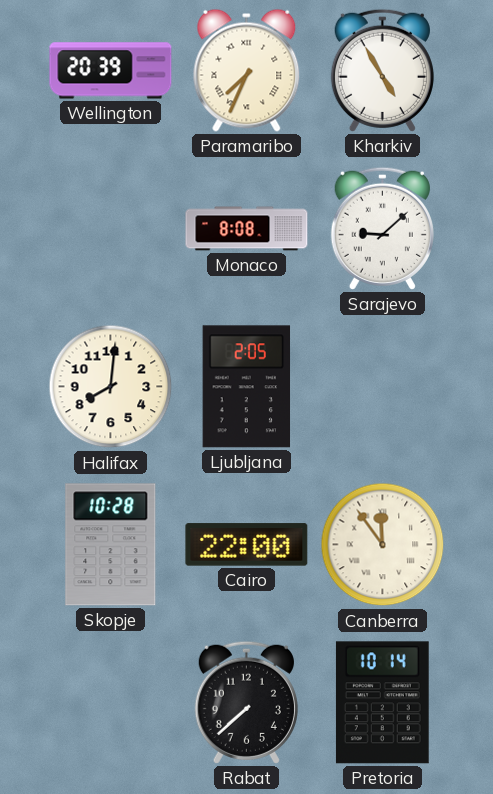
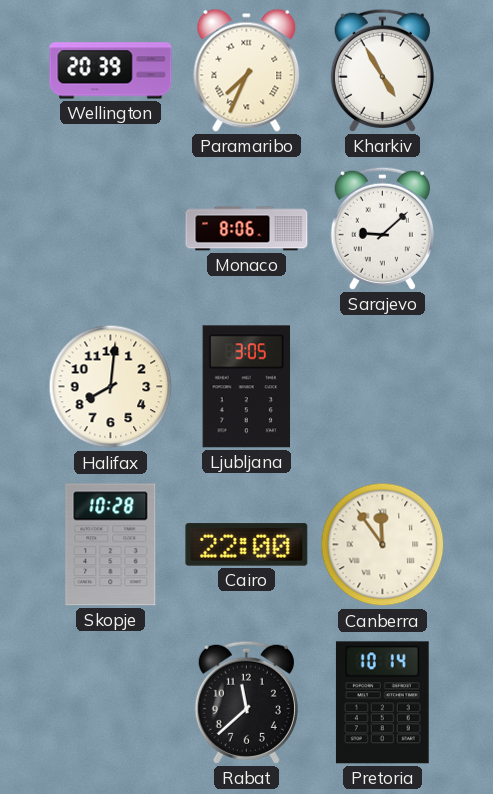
Monaco: 8:08 -> 8:06
Ljubljana: 2:05 -> 3:05
Rabat: 7:38 -> 11:38
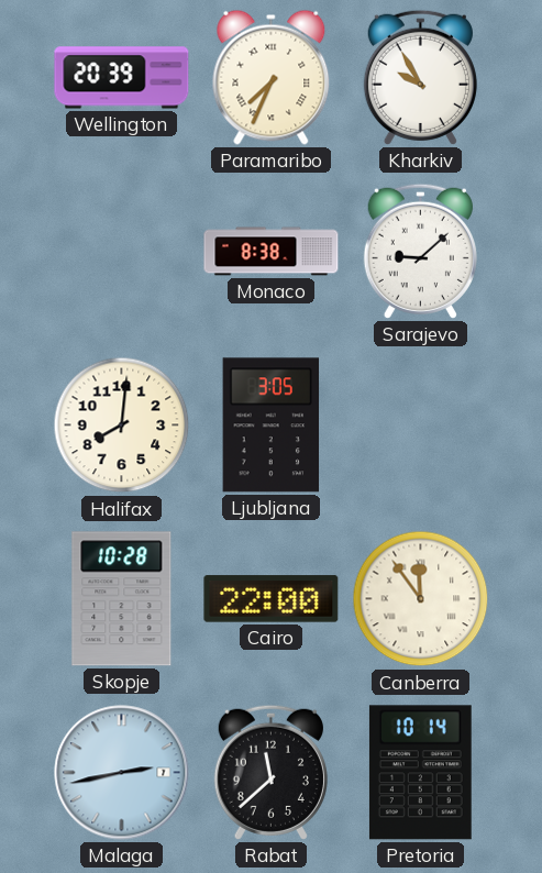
Kharkiv: 4:55 -> 9:55
Monaco: 8:06 -> 8:38
Malaga: none -> 2:43
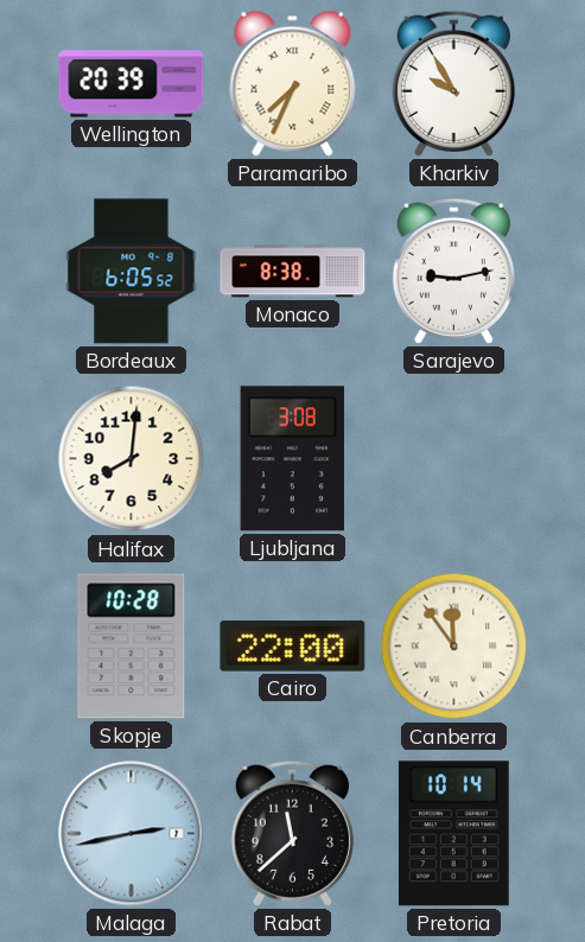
Bordeaux: none -> 6:05
Sarajevo: 9:08 -> 9:13
Ljubljana: 3:05 -> 3:08
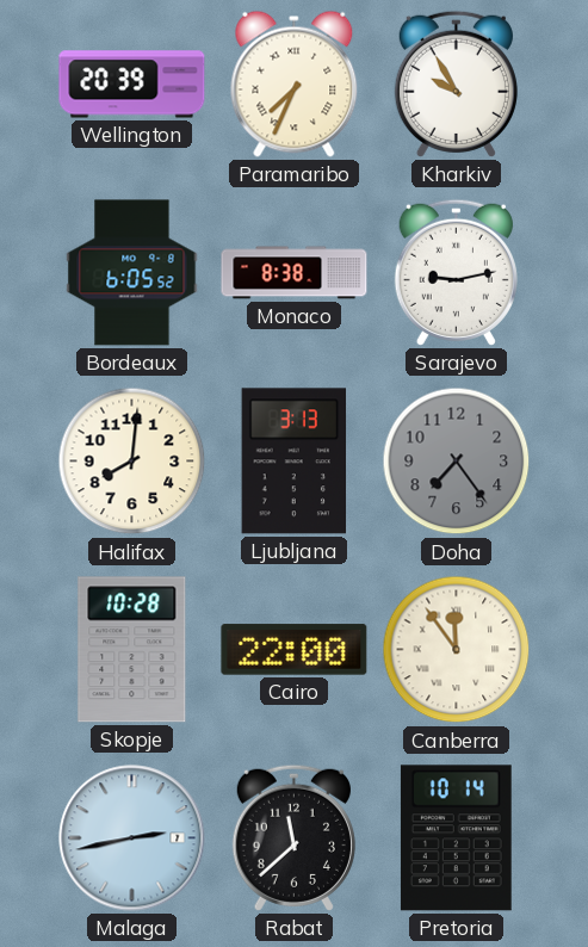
Ljubljana: 3:08 -> 3:13
Doha: none -> 7:24
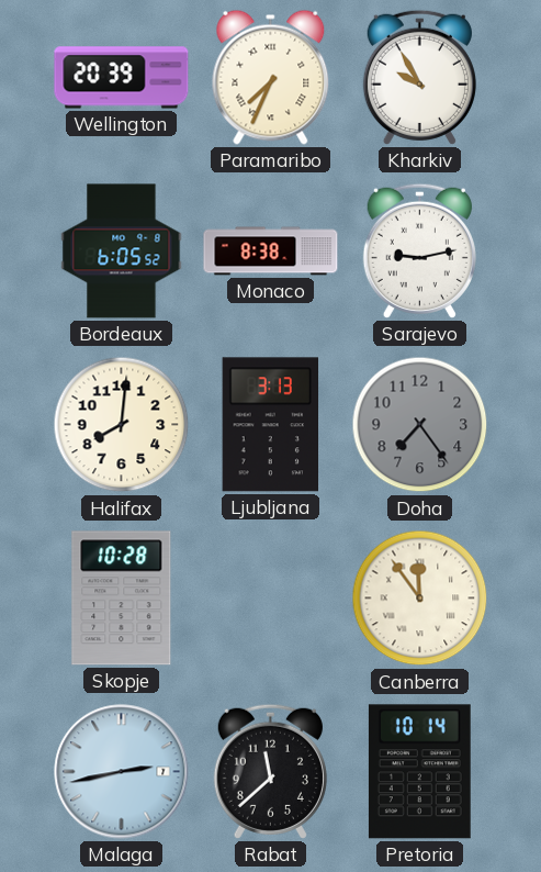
Cairo: 22:00 -> none
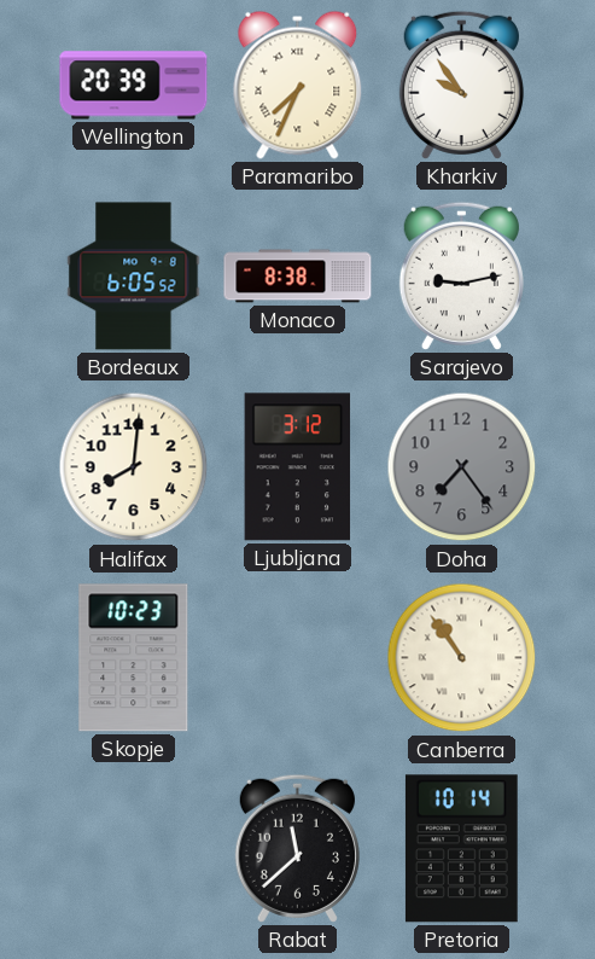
Kharkiv: 9:55 -> 9:54
Ljubljana: 3:13 -> 3:12
Skopje: 10:28 -> 10:23
Canberra: 11:54 -> 10:54
Malaga: 2:43 -> none
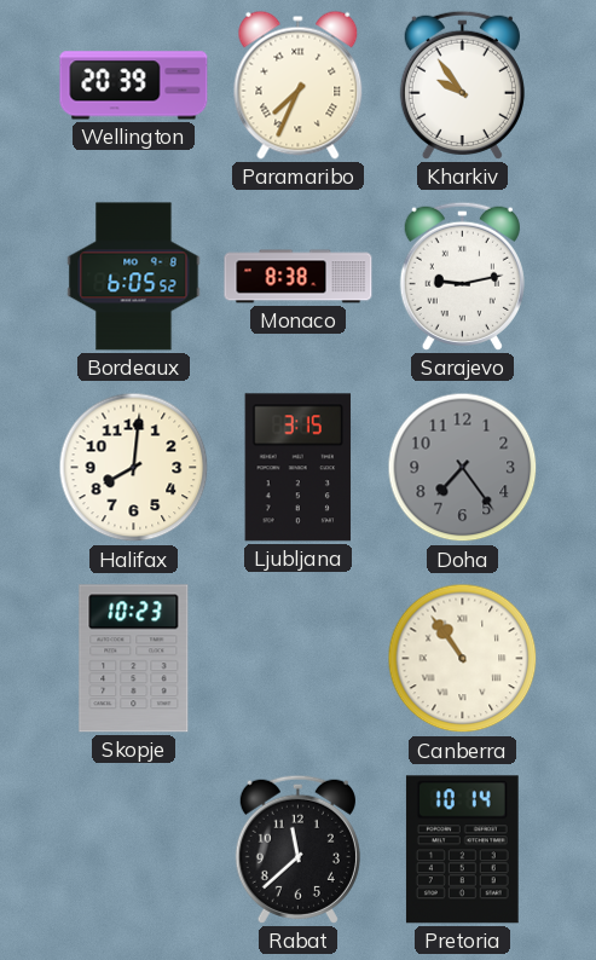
Ljubljana: 3:12 -> 3:15
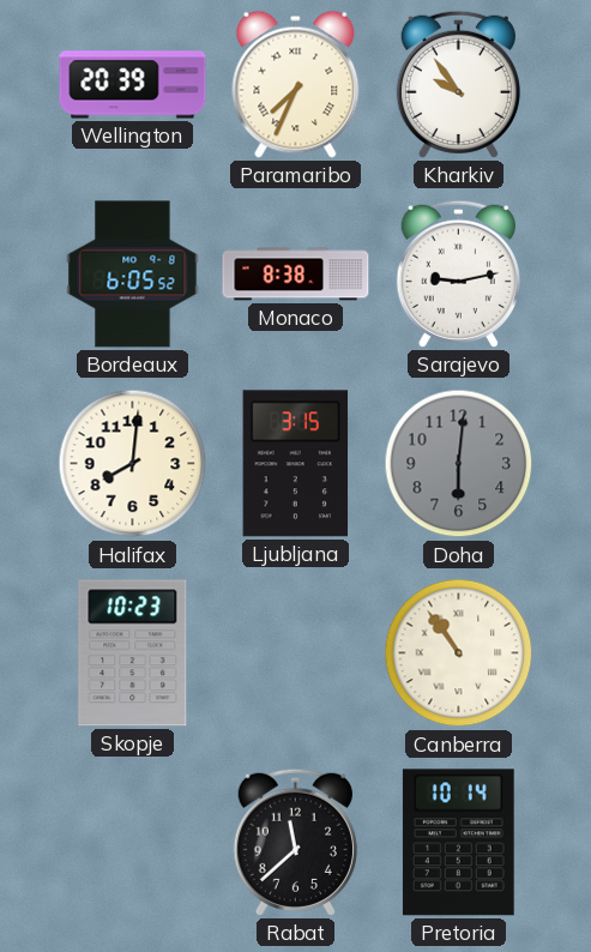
Doha: 7:24 -> 6:01
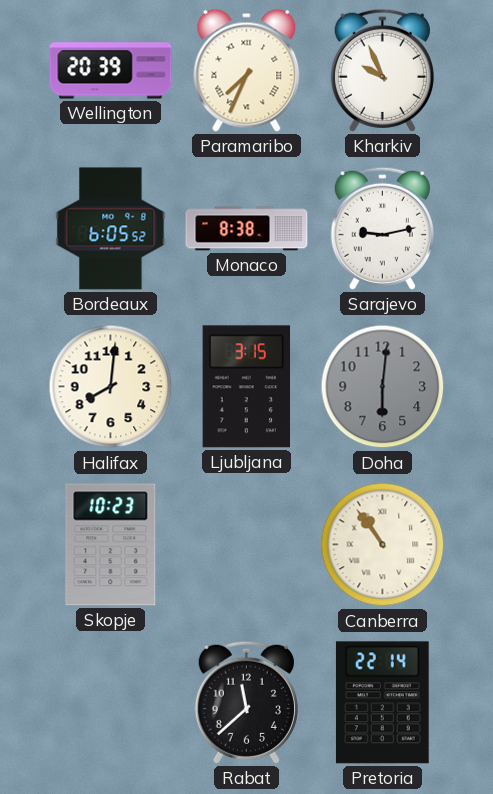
Kharkiv: 9:54 -> 9:56
Pretoria: 10:14 -> 22:14
